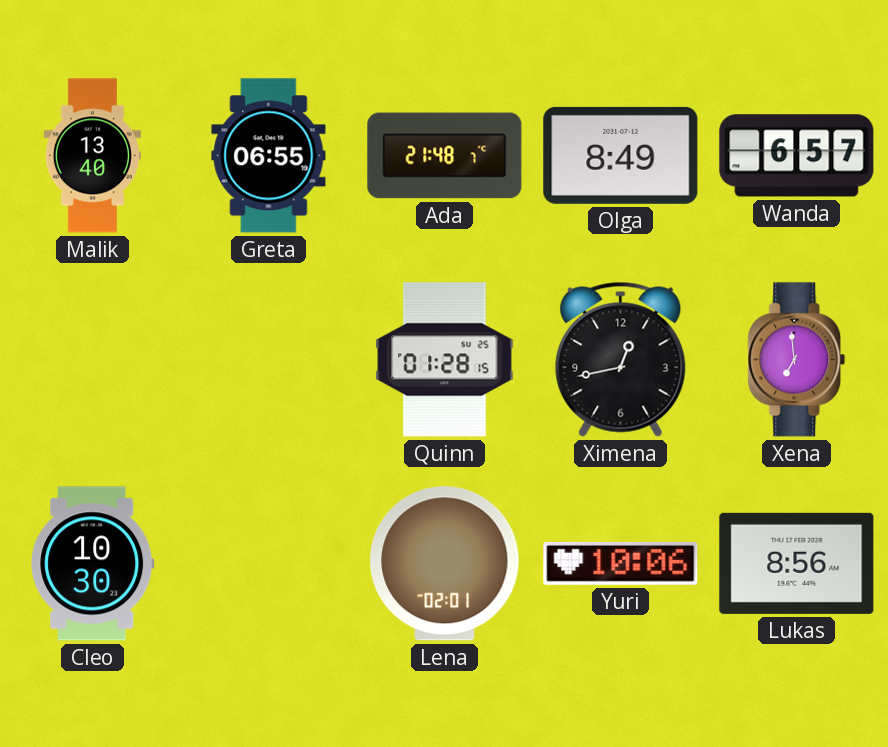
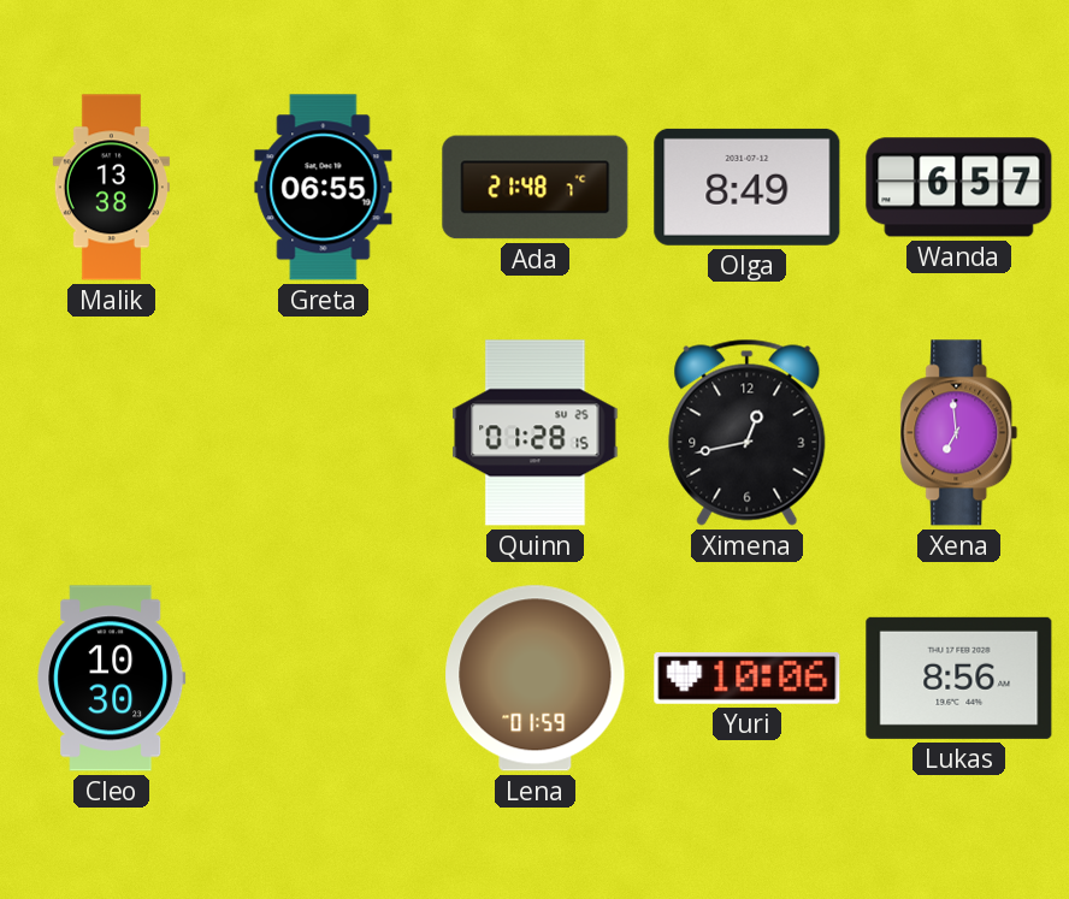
Malik: 13:40 -> 13:38
Lena: 02:01 -> 01:59
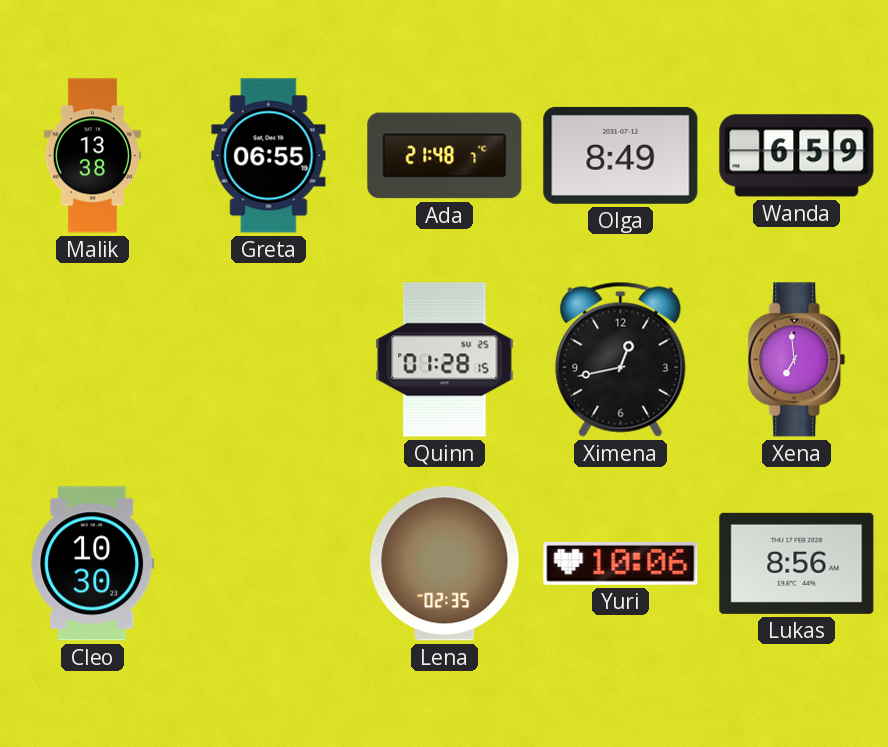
Wanda: 6:57 -> 6:59
Lena: 01:59 -> 02:35
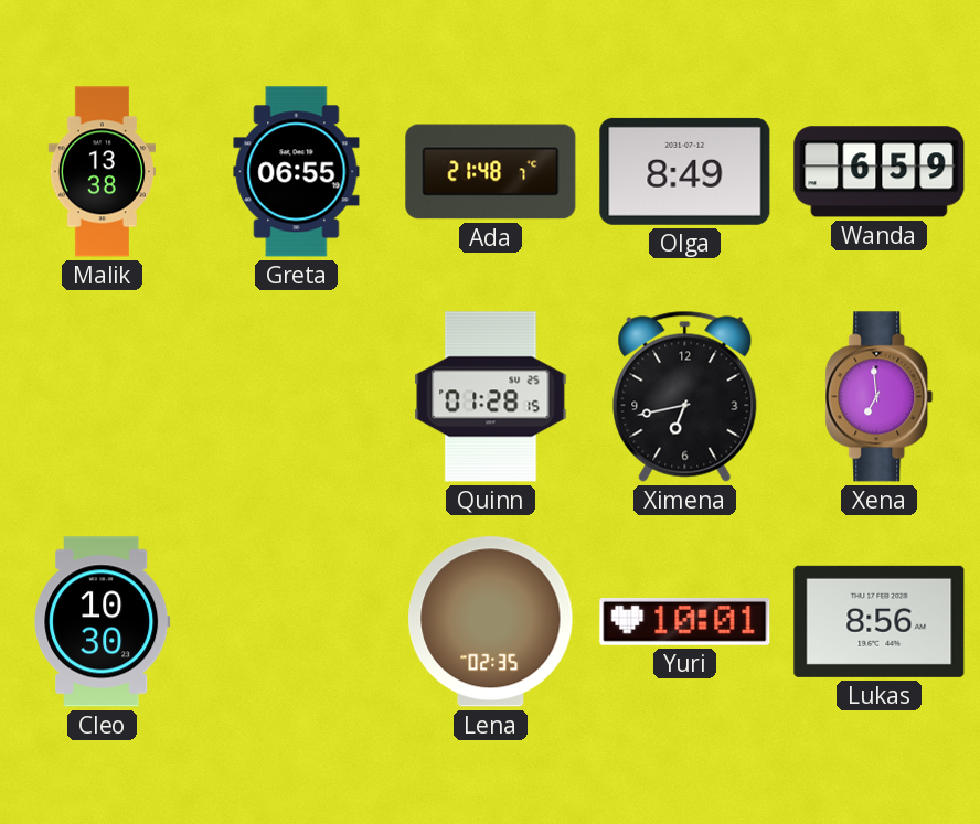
Ximena: 12:43 -> 6:43
Yuri: 10:06 -> 10:01
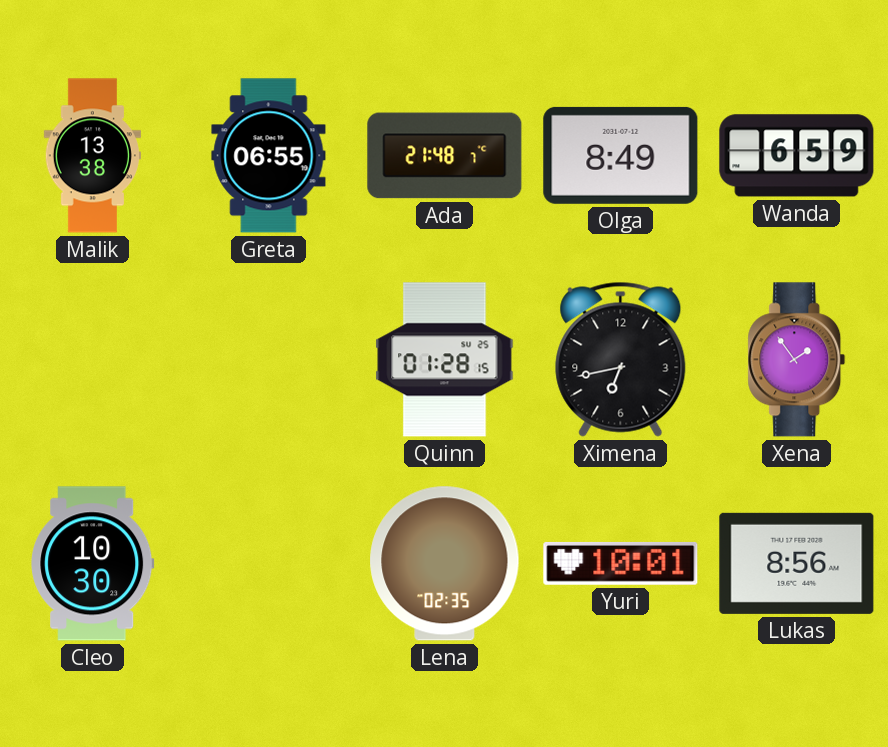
Xena: 6:59 -> 1:54
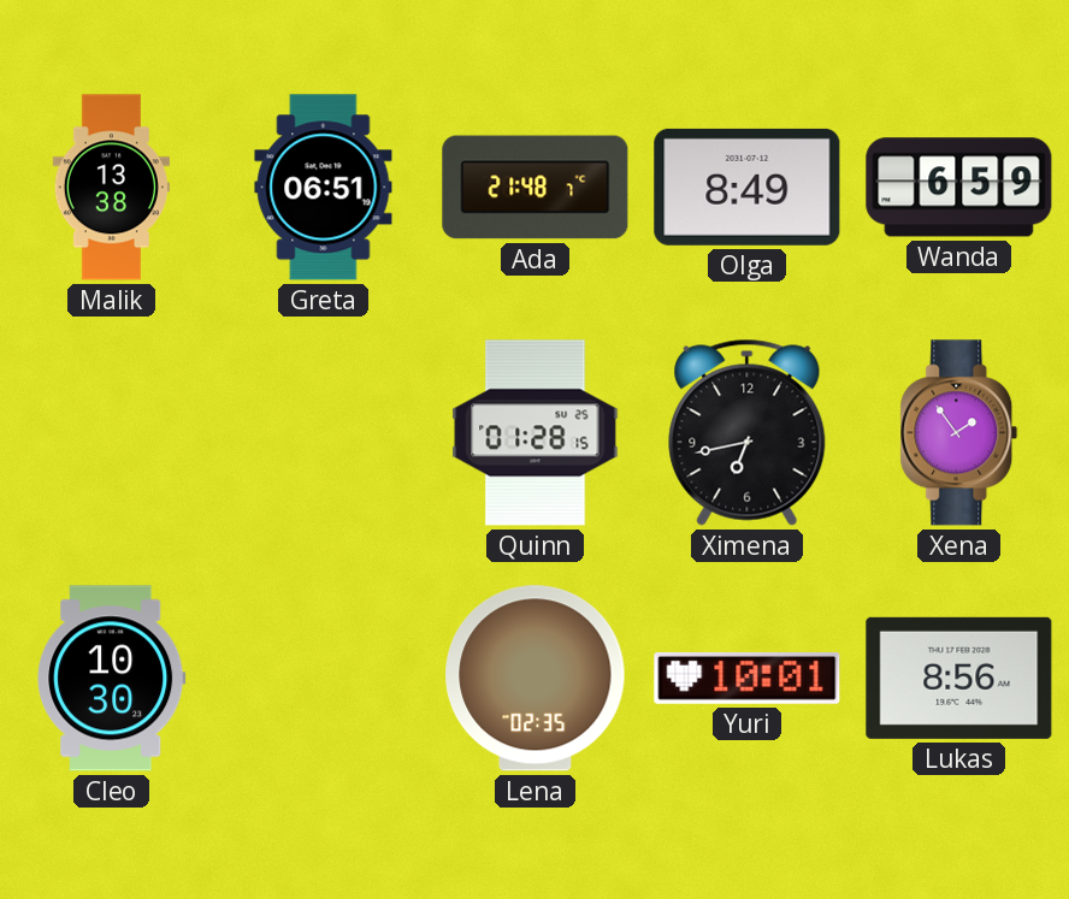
Greta: 06:55 -> 06:51
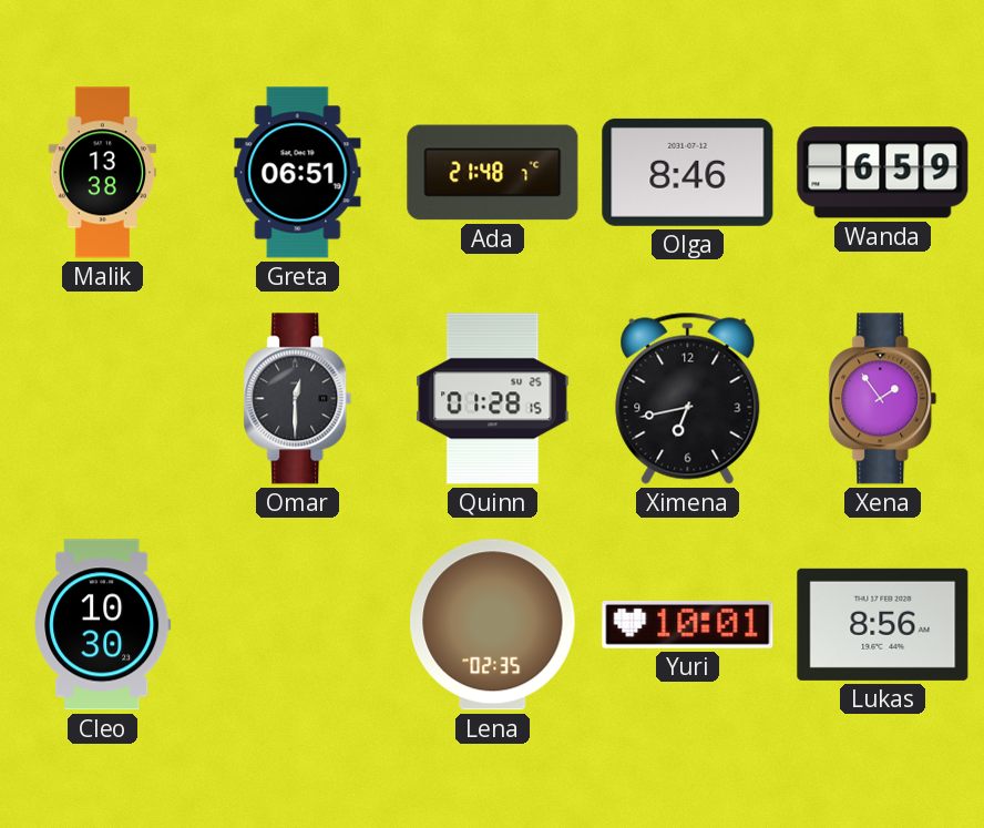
Olga: 8:49 -> 8:46
Omar: none -> 12:30
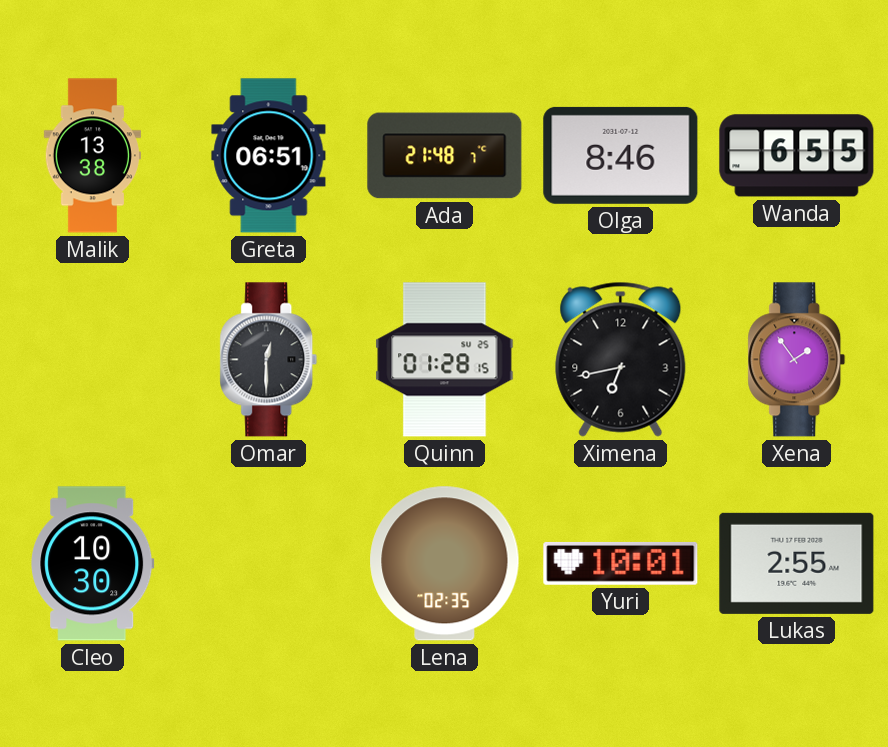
Wanda: 6:59 -> 6:55
Lukas: 8:56 -> 2:55
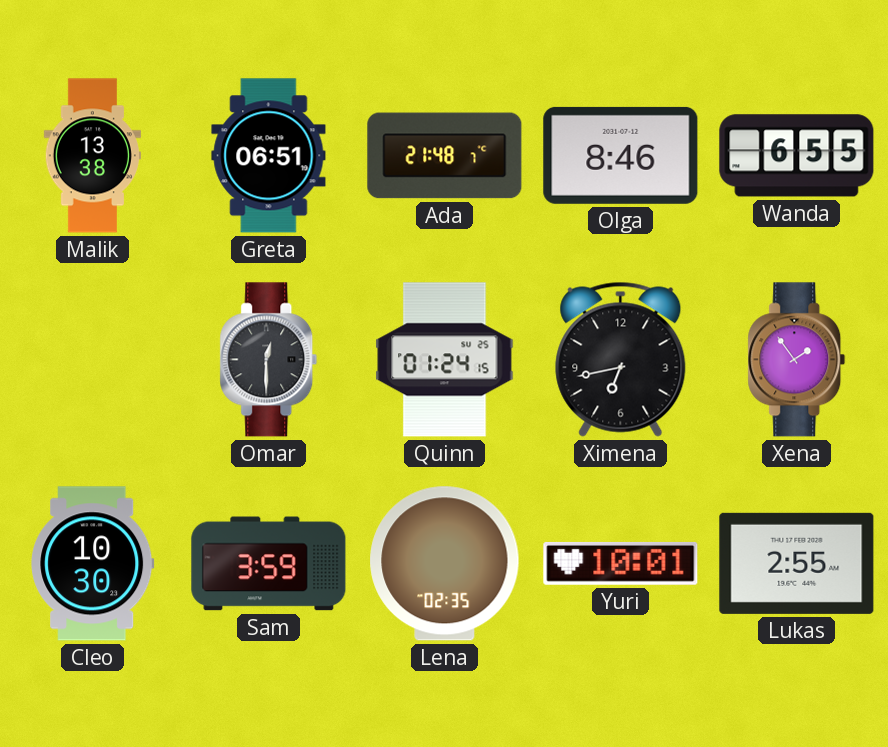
Quinn: 01:28 -> 01:24
Sam: none -> 3:59
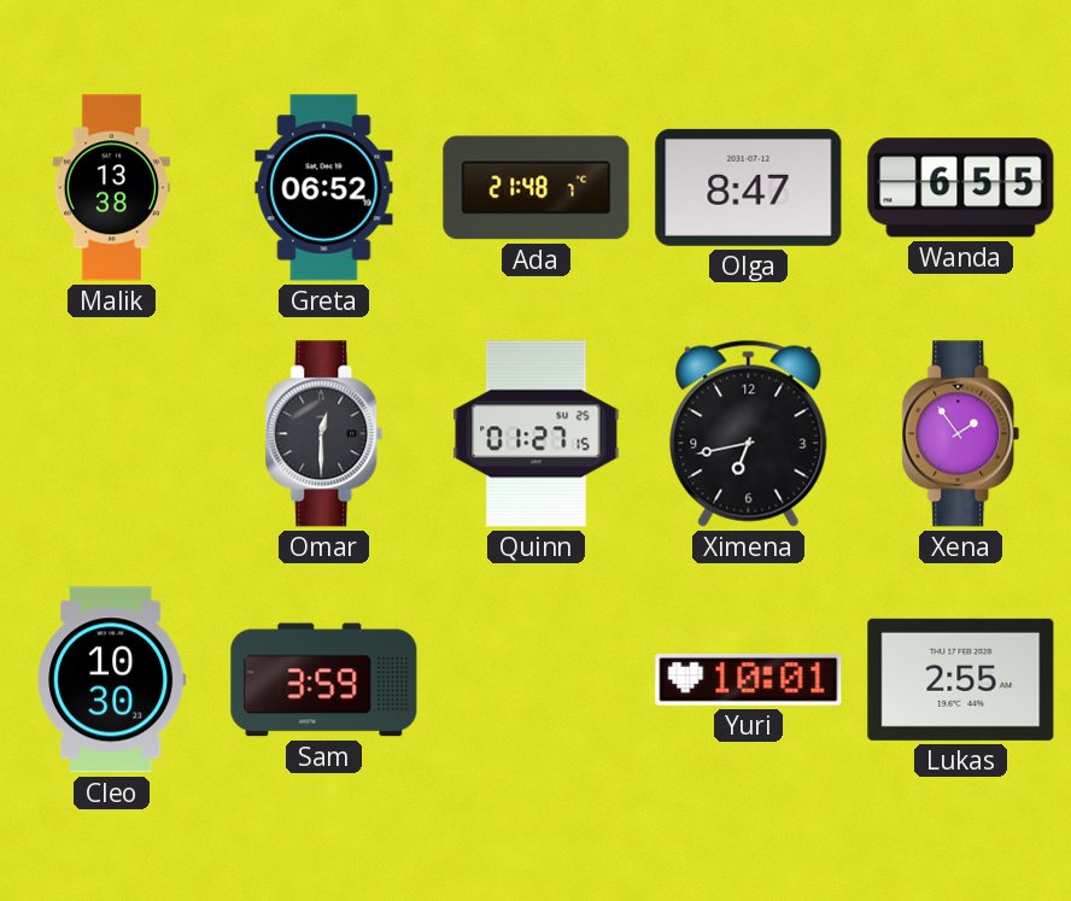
Greta: 06:51 -> 06:52
Olga: 8:46 -> 8:47
Quinn: 01:24 -> 01:27
Lena: 02:35 -> none
